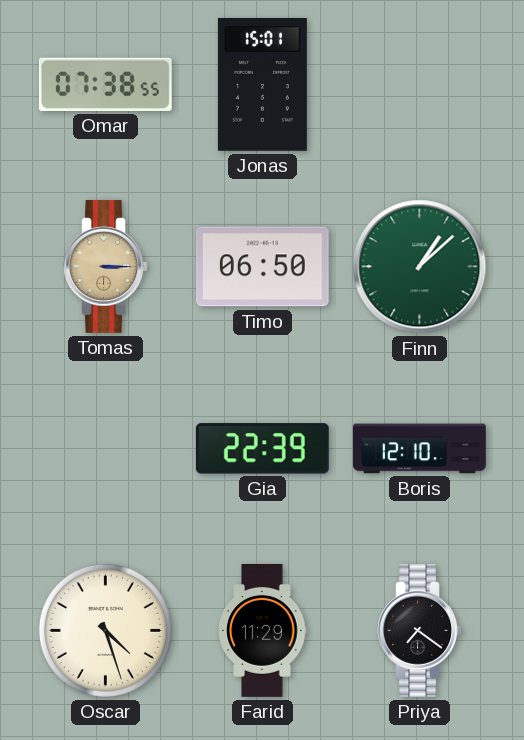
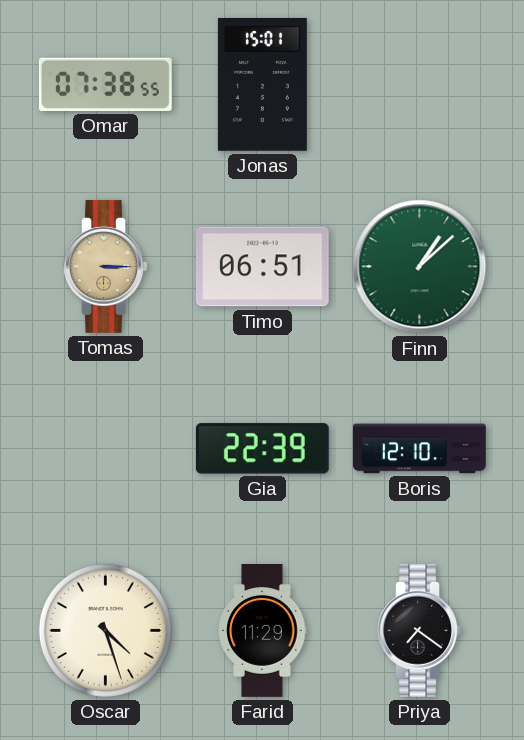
Timo: 06:50 -> 06:51
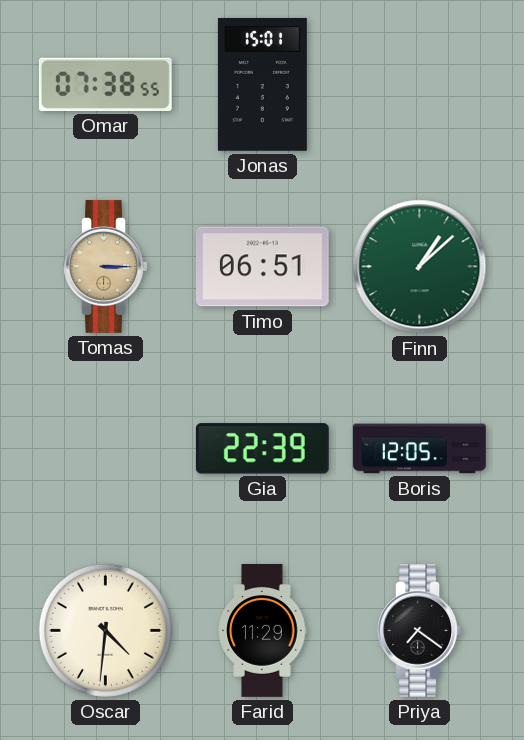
Boris: 12:10 -> 12:05
Oscar: 4:27 -> 4:31
